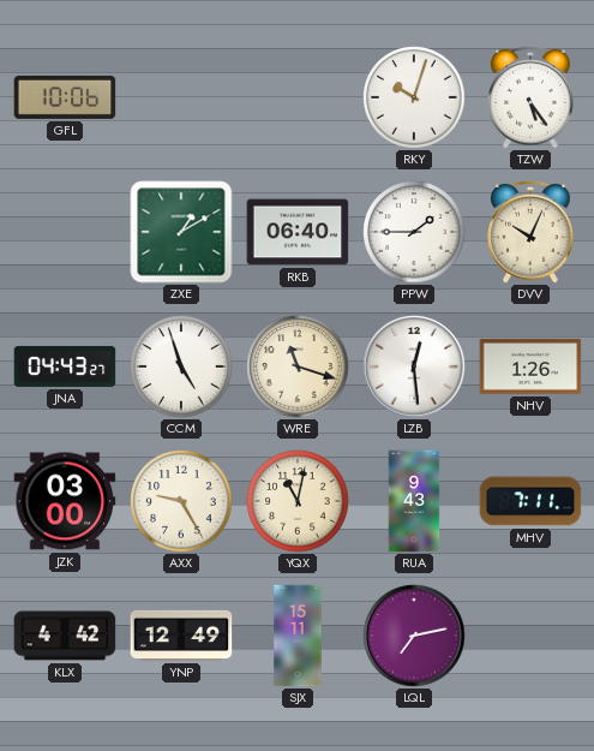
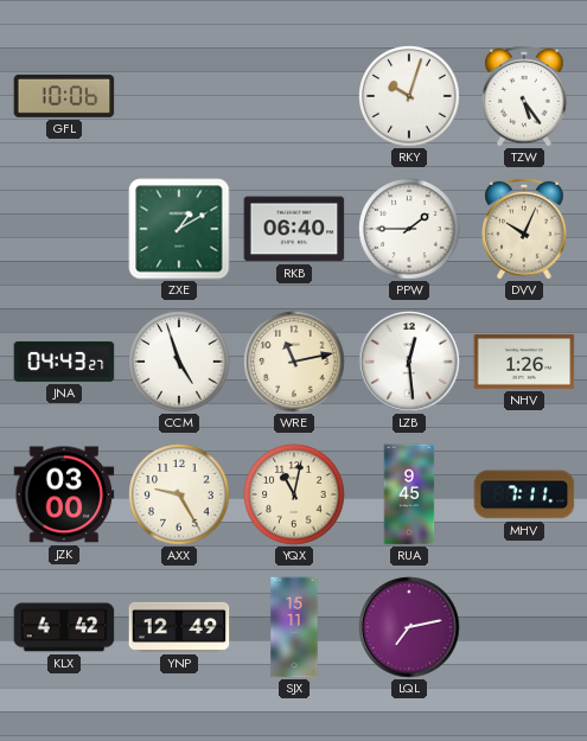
WRE: 11:18 -> 11:13
RUA: 9:43 -> 9:45
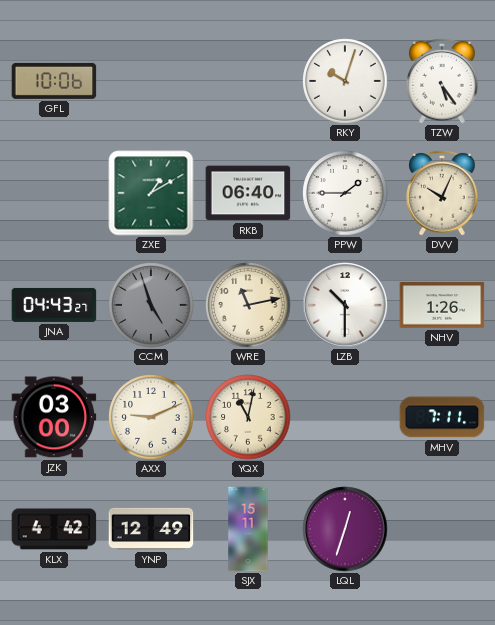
CCM dial: white -> grey
LZB: 12:29 -> 10:30
AXX: 9:25 -> 9:11
RUA: 9:45 -> none
LQL: 7:13 -> 12:33
